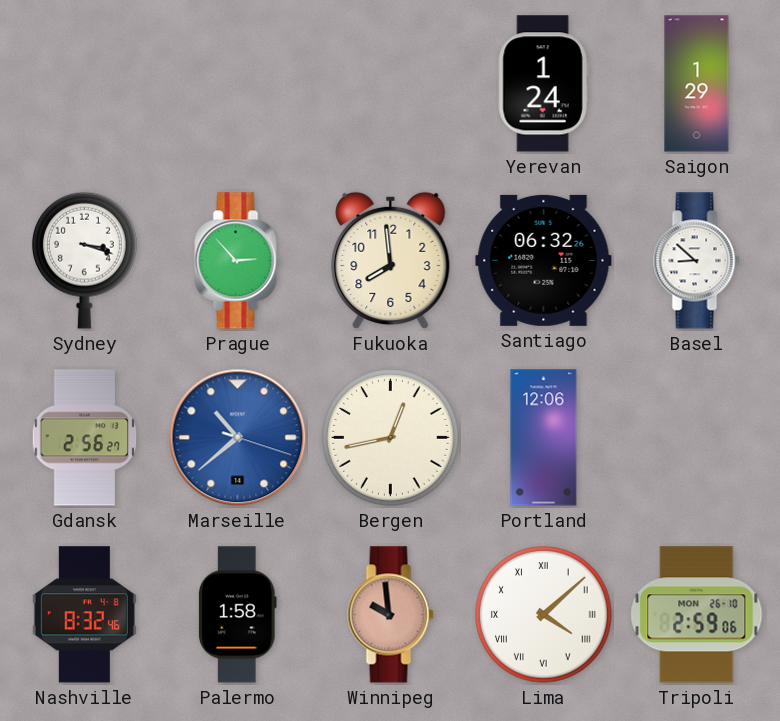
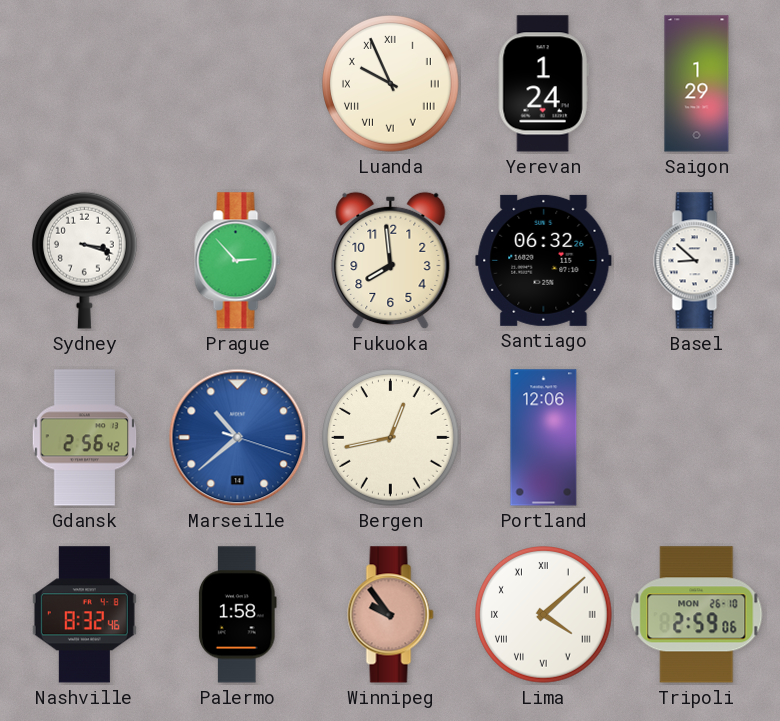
Luanda: none -> 9:56
Gdansk: 2:56:27 -> 2:56:42
Winnipeg: 9:59 -> 9:54
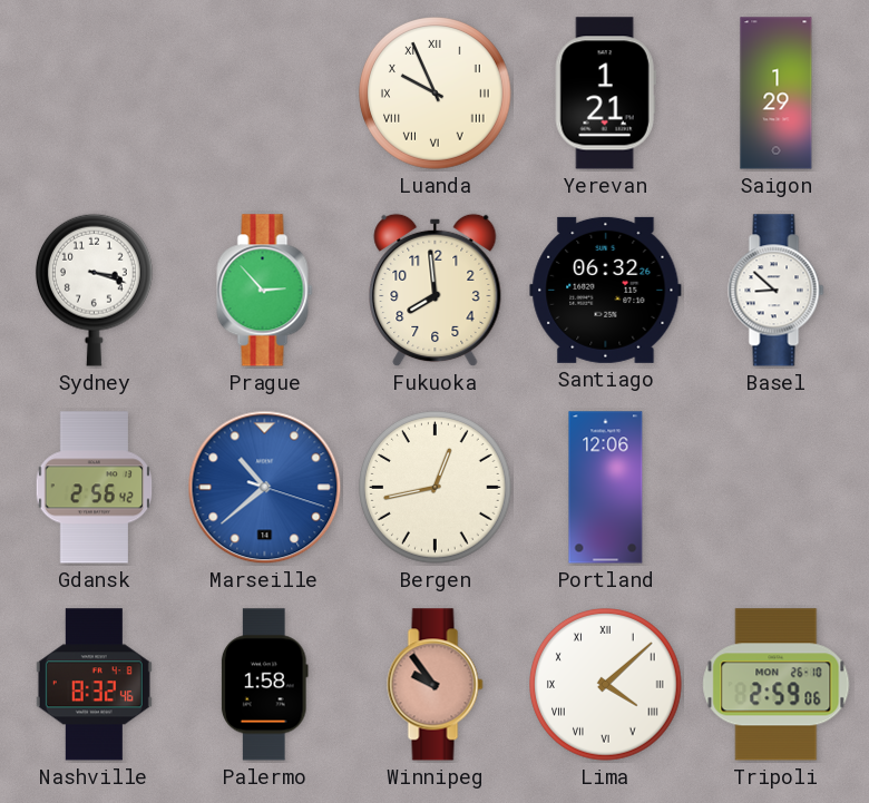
Yerevan: 1:24 -> 1:21
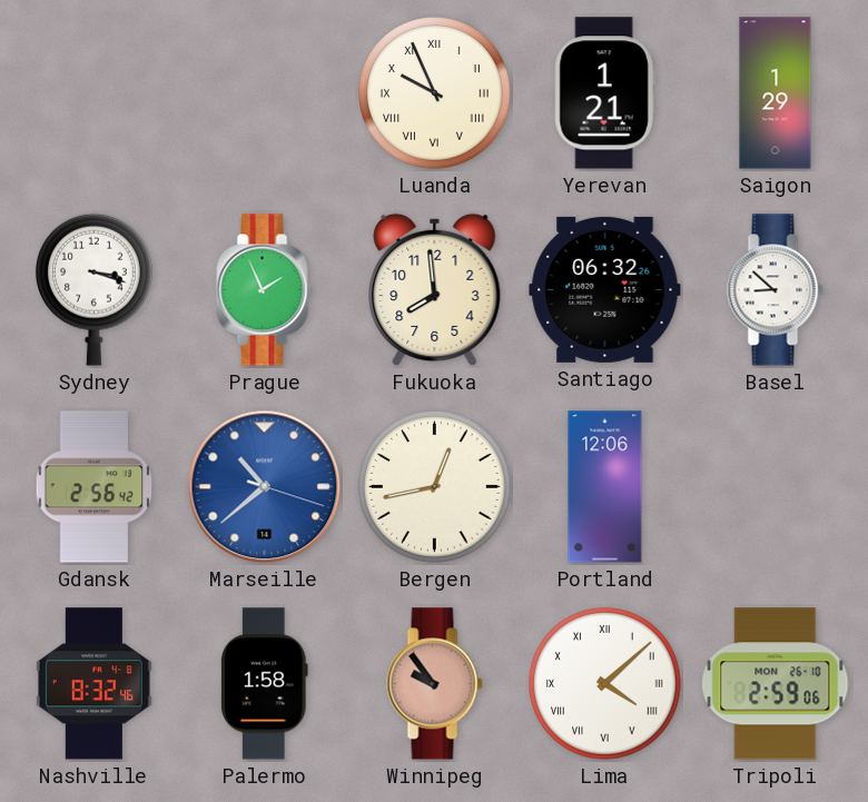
Prague: 2:53 -> 1:56
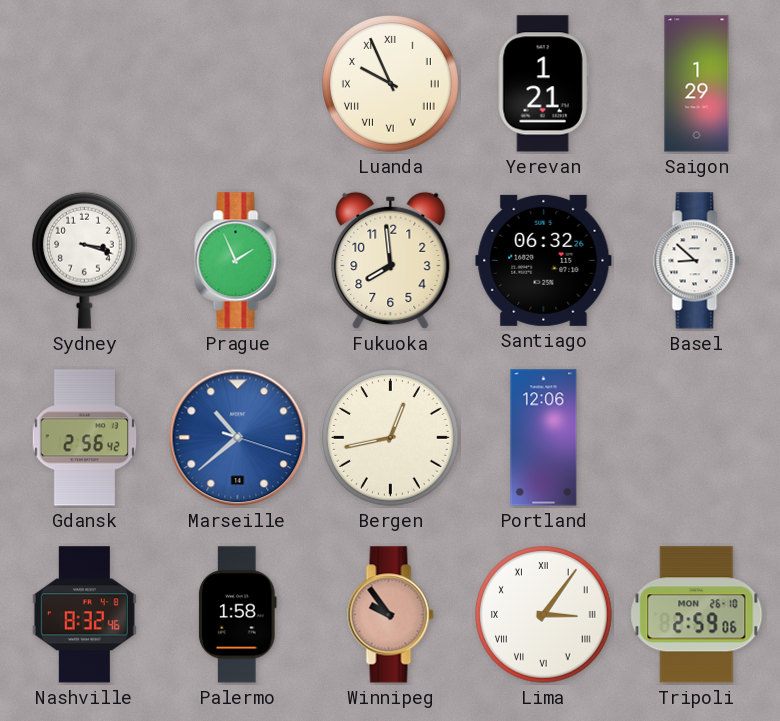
Lima: 4:08 -> 3:06
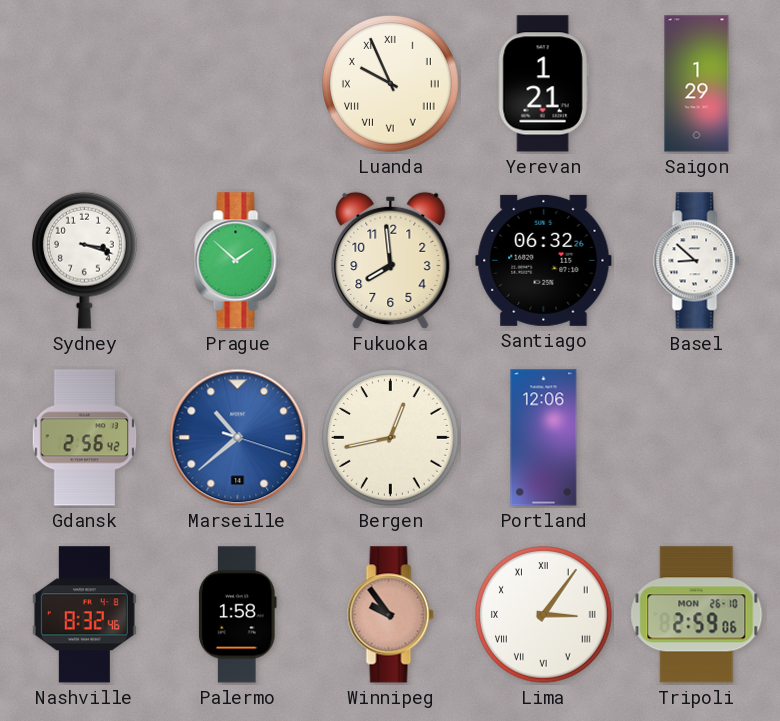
Prague: 1:56 -> 1:52
